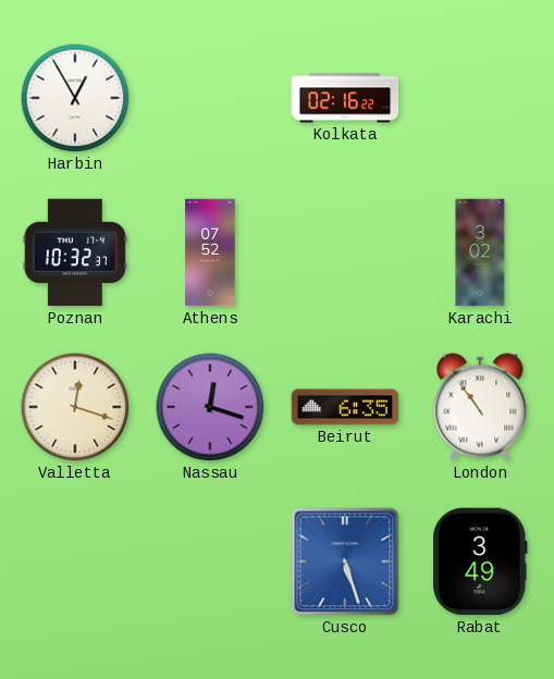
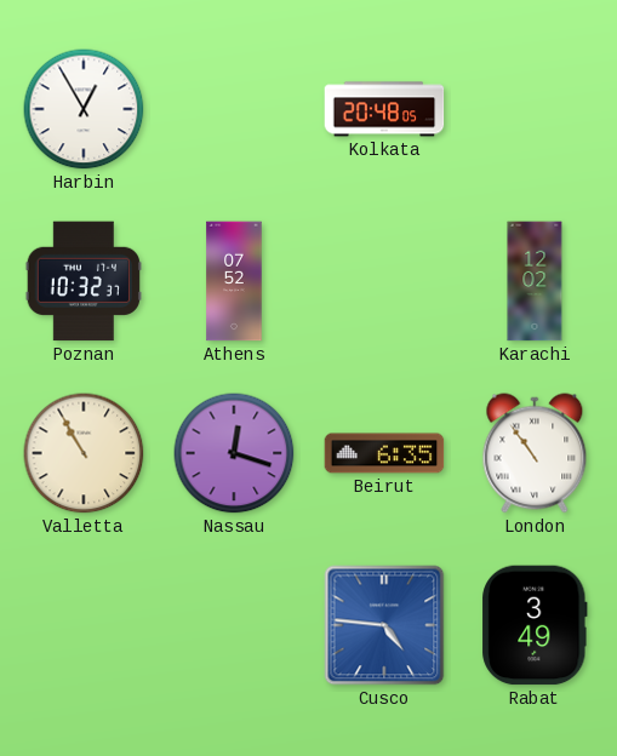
Kolkata: 02:16 -> 20:48
Karachi: 3:02 -> 12:02
Valletta: 12:18 -> 10:55
Cusco: 5:27 -> 4:46
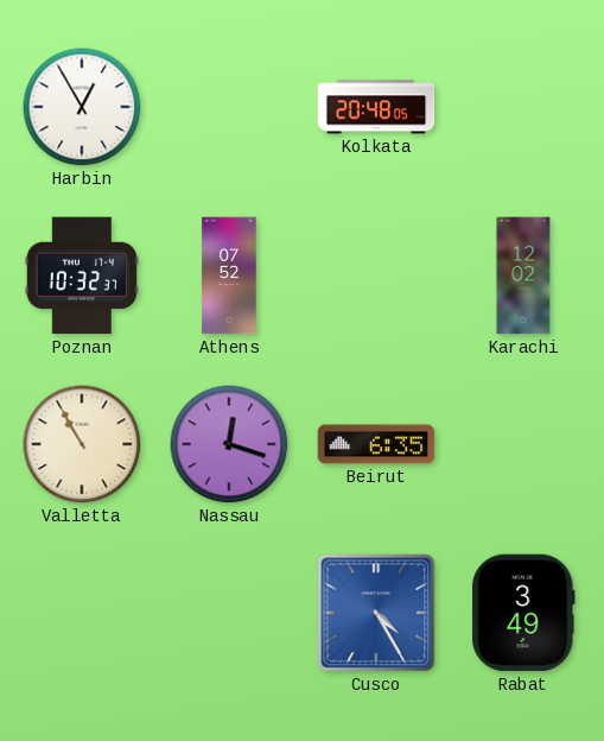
London: 10:54 -> none
Cusco: 4:46 -> 4:25
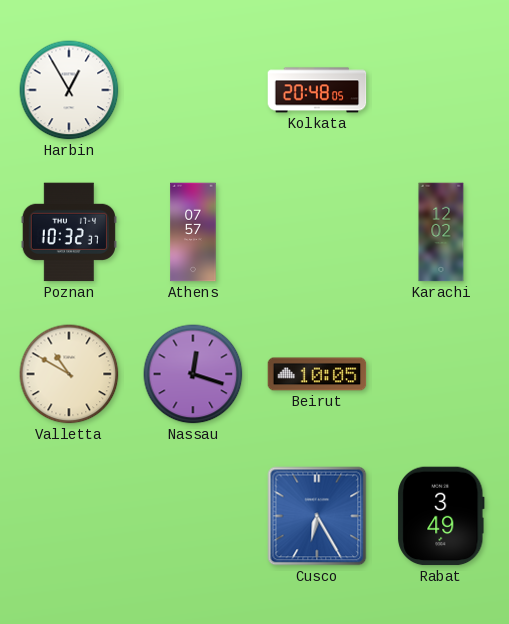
Athens: 07:52 -> 07:57
Valletta: 10:55 -> 10:50
Beirut: 6:35 -> 10:05
Cusco: 4:25 -> 6:25
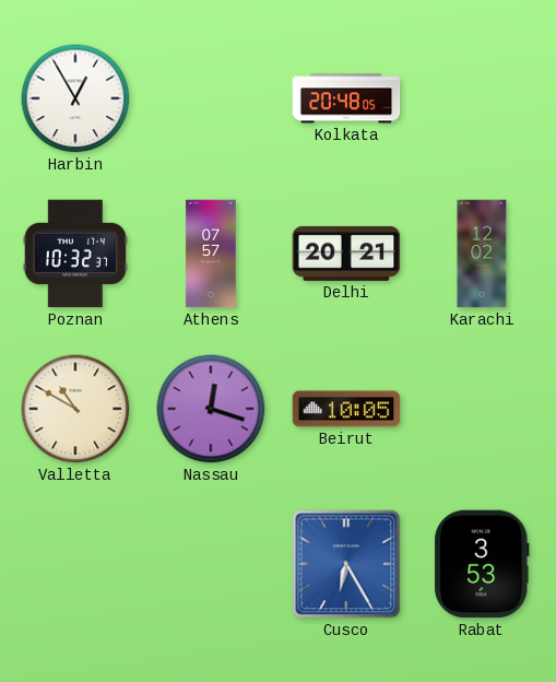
Delhi: none -> 20:21
Rabat: 3:49 -> 3:53
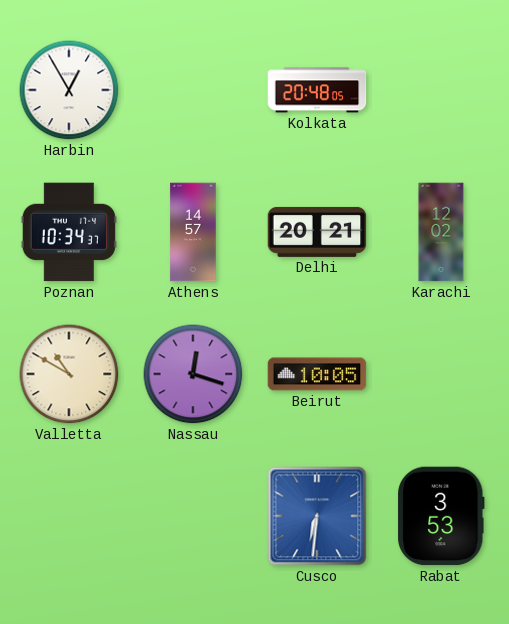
Poznan: 10:32 -> 10:34
Athens: 07:57 -> 14:57
Cusco: 6:25 -> 6:31
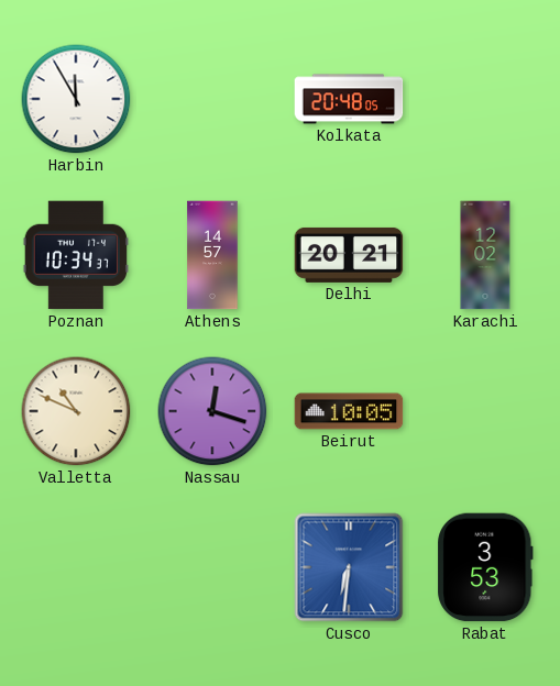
Harbin: 12:55 -> 11:55
Valletta: 10:50 -> 10:49
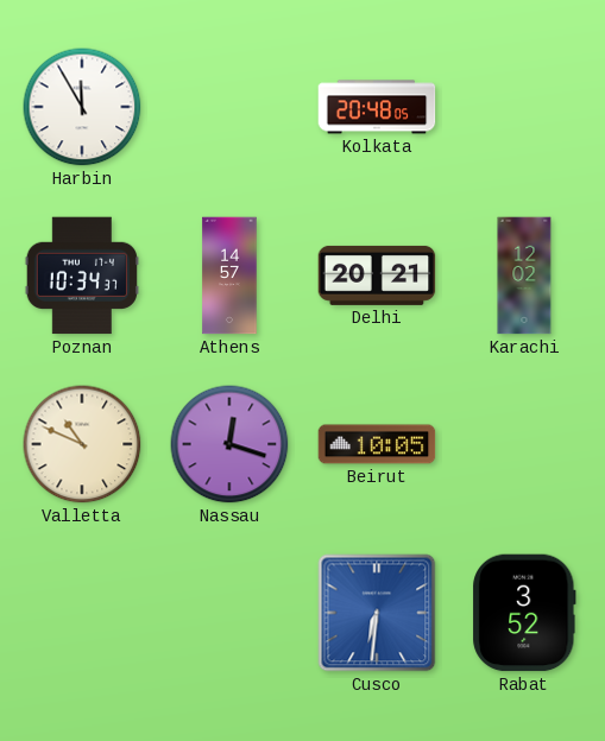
Rabat: 3:53 -> 3:52
